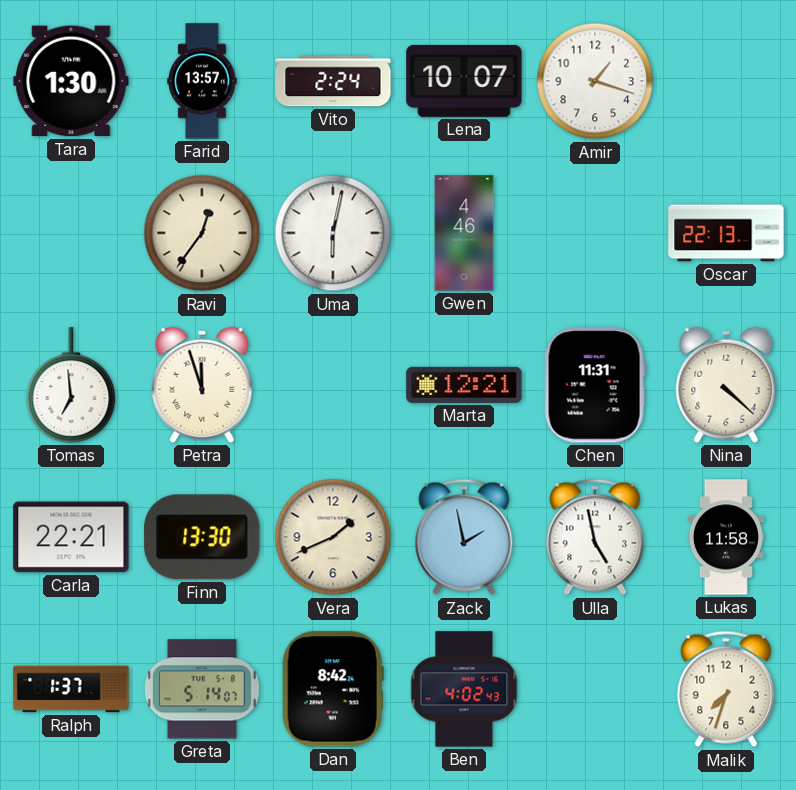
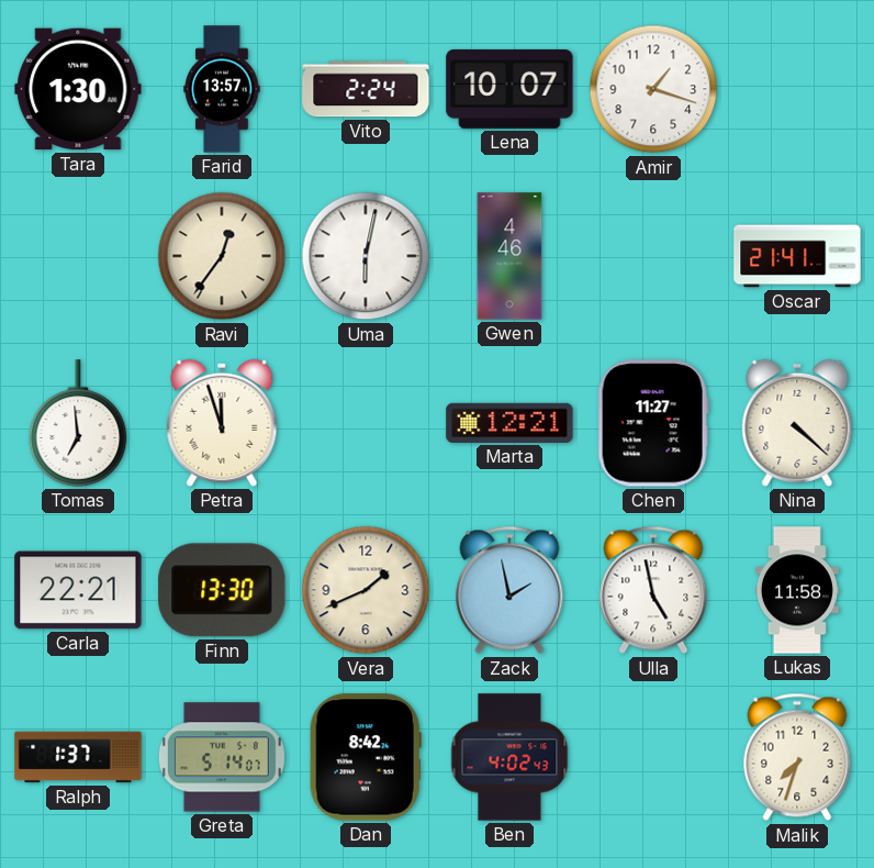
Oscar: 22:13 -> 21:41
Chen: 11:31 -> 11:27
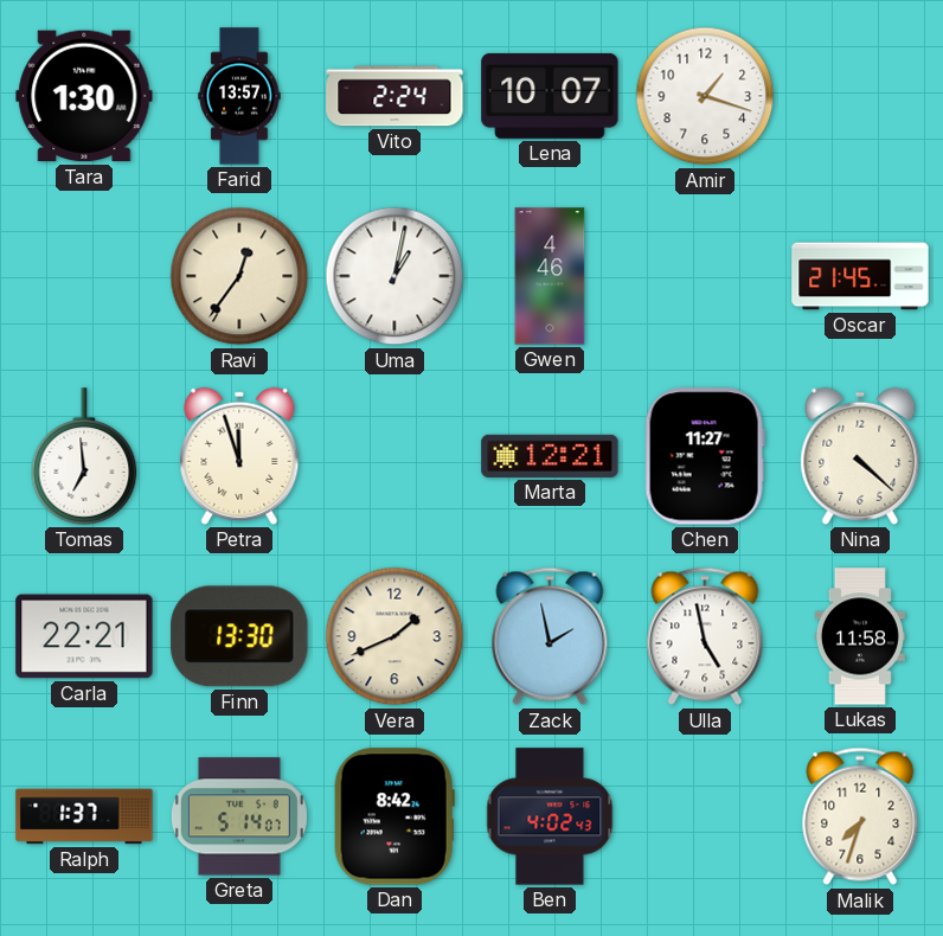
Uma: 6:02 -> 1:02
Oscar: 21:41 -> 21:45
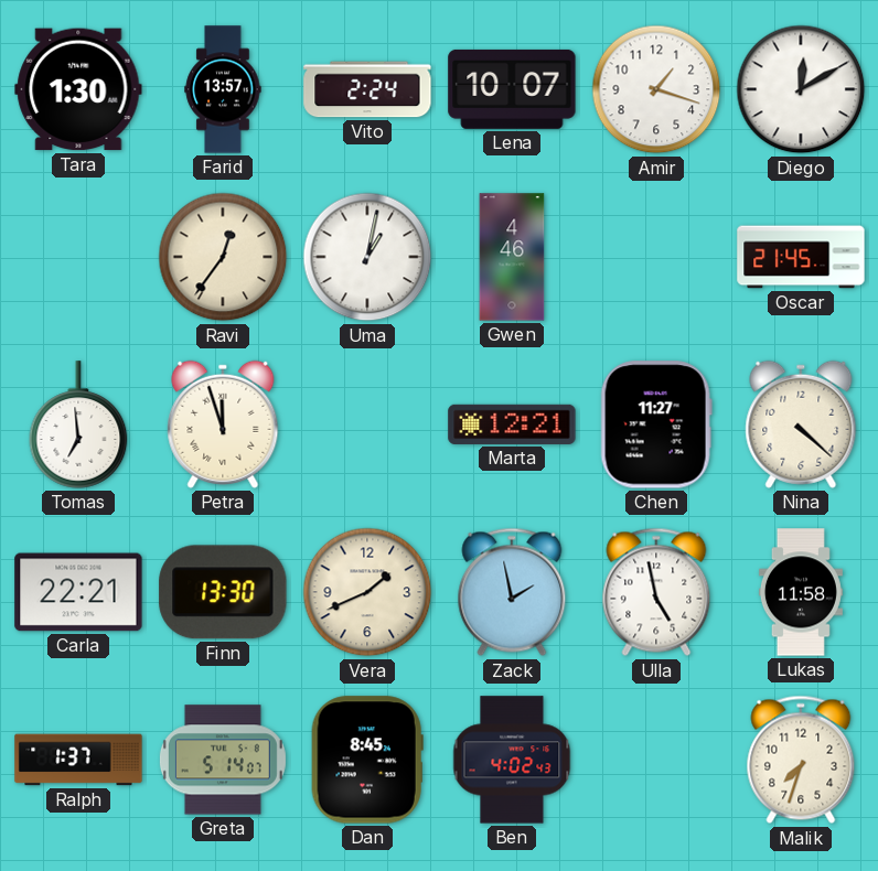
Diego: none -> 12:10
Dan: 8:42 -> 8:45
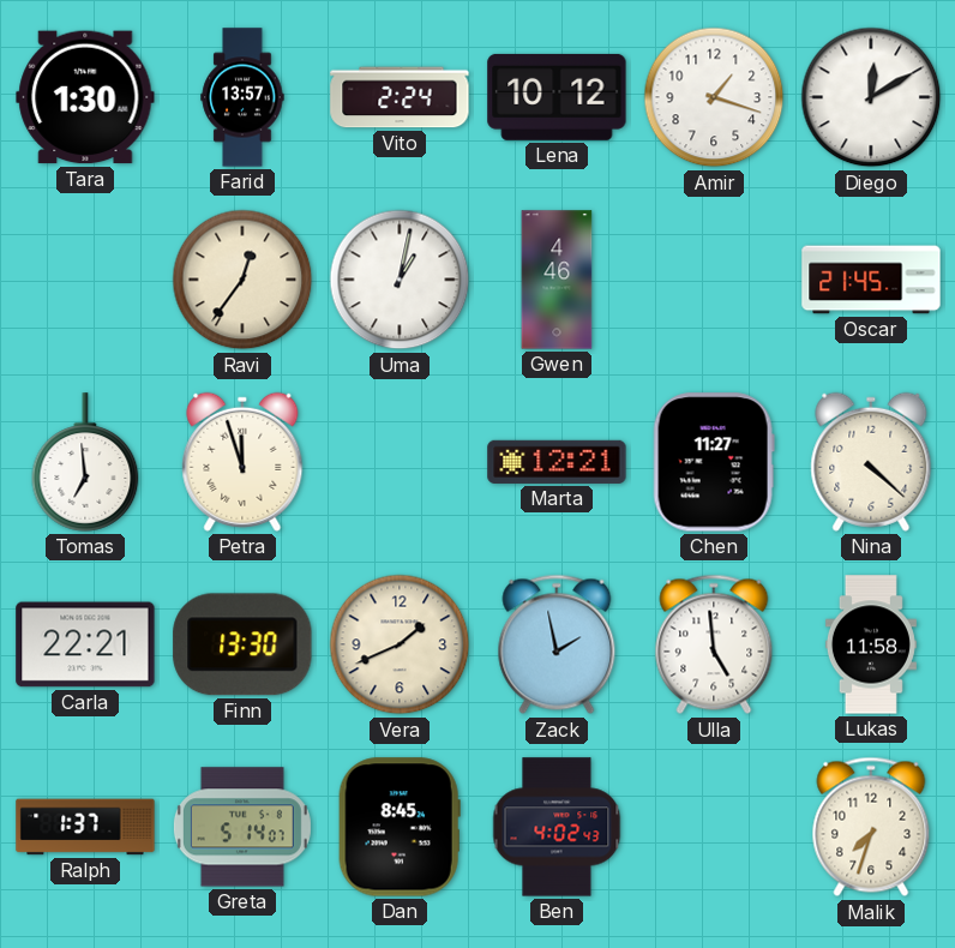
Lena: 10:07 -> 10:12
Ulla: 4:58 -> 4:59
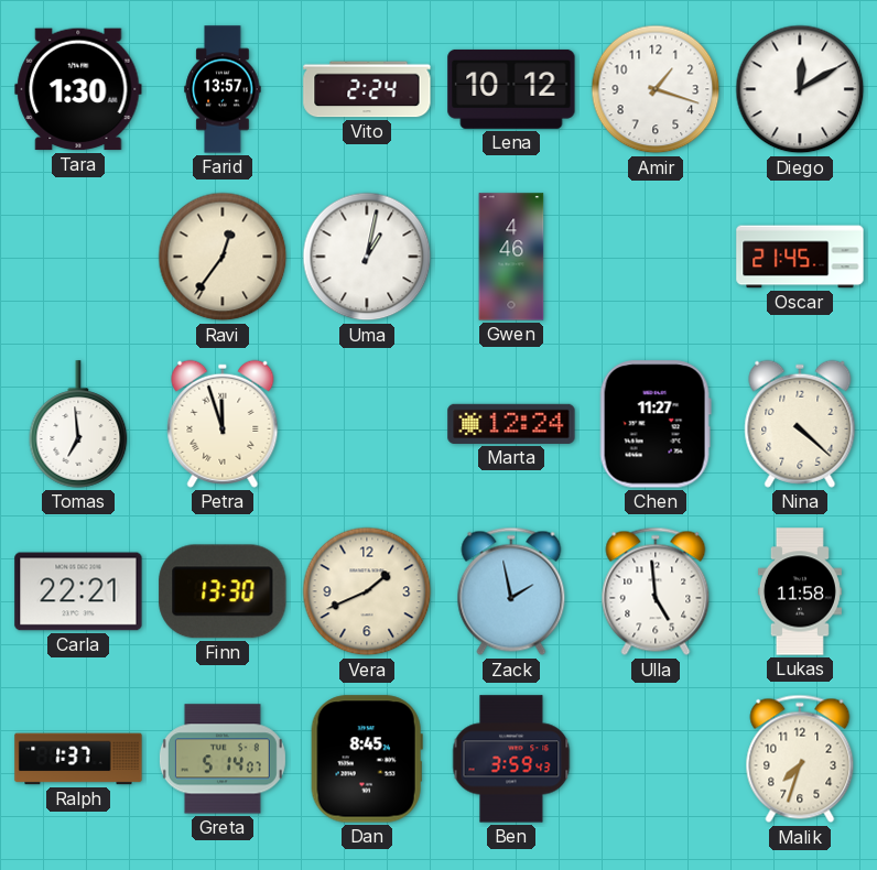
Marta: 12:21 -> 12:24
Ben: 4:02 -> 3:59
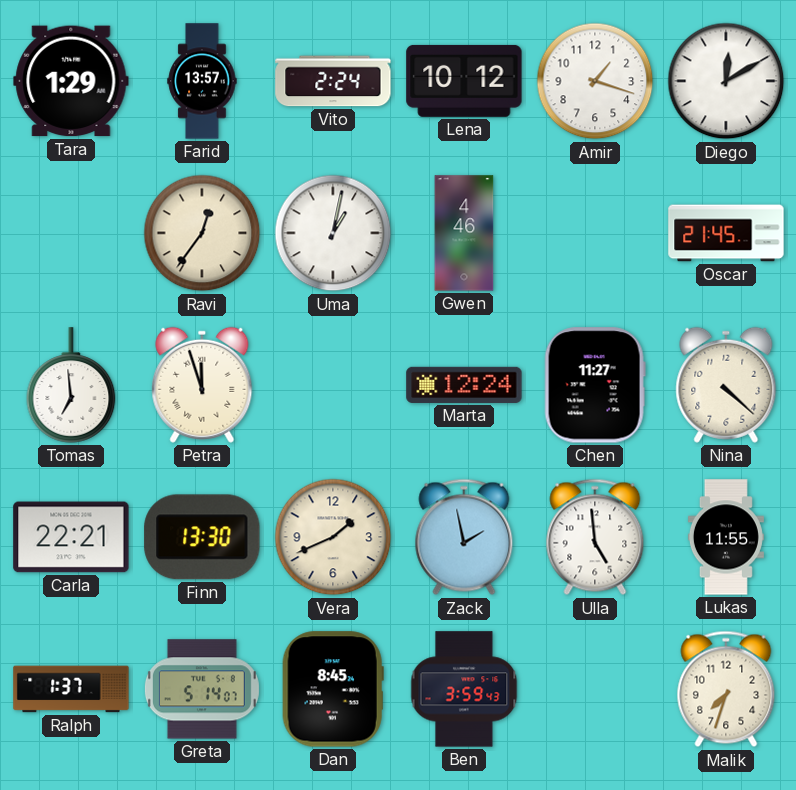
Tara: 1:30 -> 1:29
Lukas: 11:58 -> 11:55
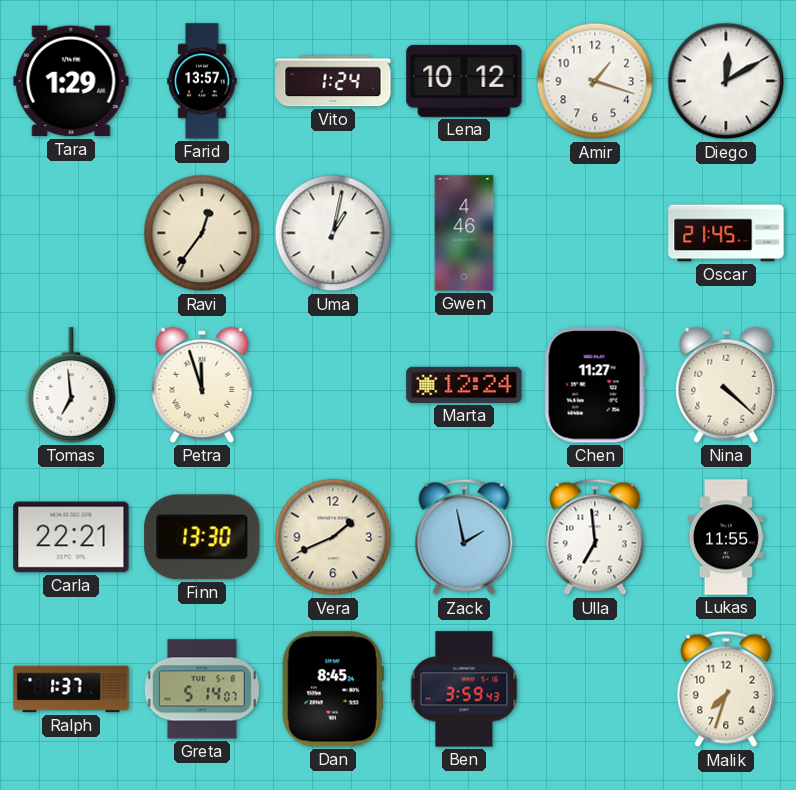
Vito: 2:24 -> 1:24
Ulla: 4:59 -> 6:59
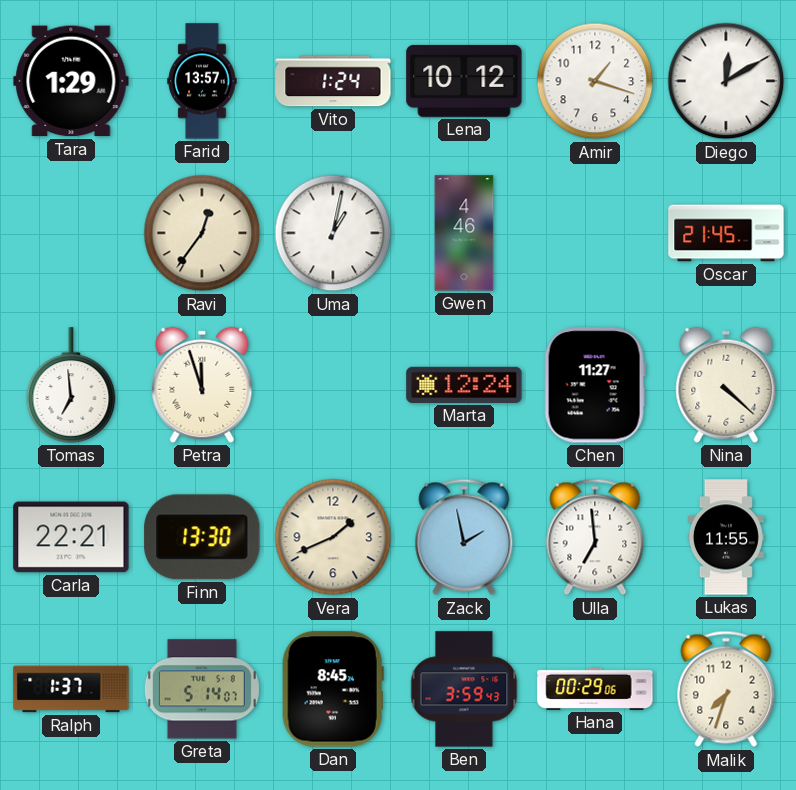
Hana: none -> 00:29
